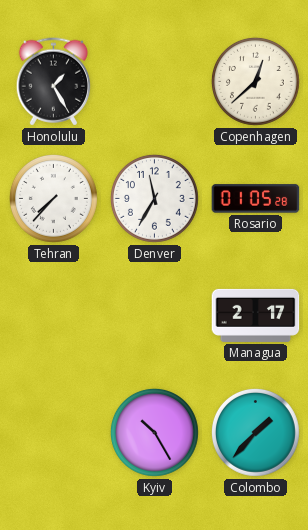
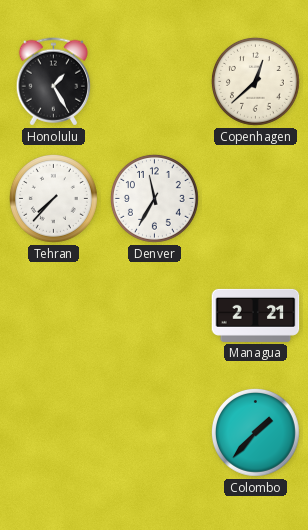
Rosario: 01:05 -> none
Managua: 2:17 -> 2:21
Kyiv: 10:25 -> none
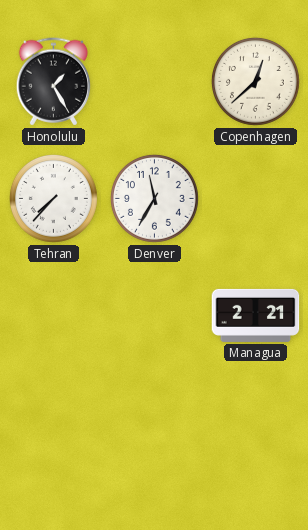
Colombo: 1:37 -> none
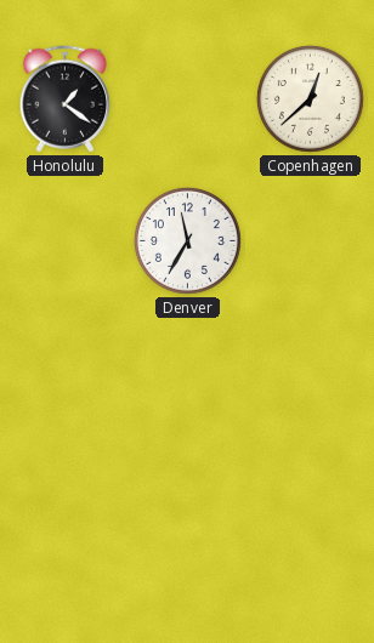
Honolulu: 1:25 -> 1:21
Tehran: 7:37 -> none
Managua: 2:21 -> none
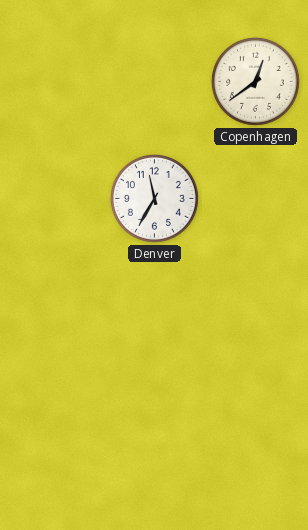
Honolulu: 1:21 -> none
Copenhagen: 12:38 -> 12:39
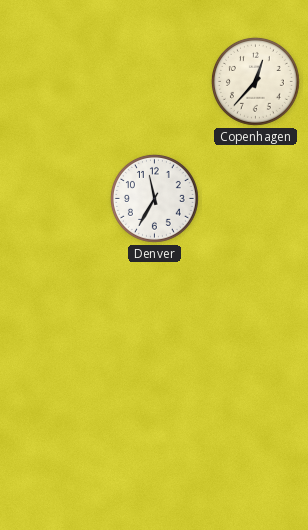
Copenhagen: 12:39 -> 12:37
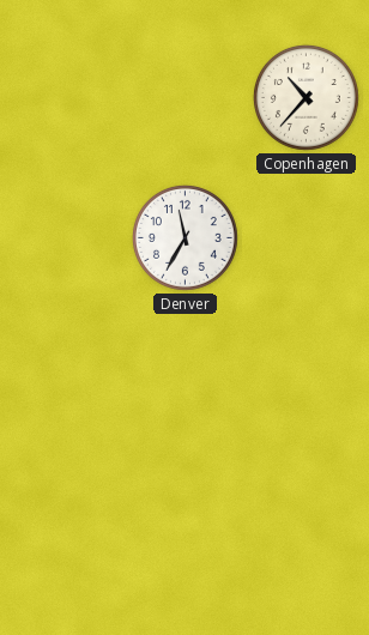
Copenhagen: 12:37 -> 10:37
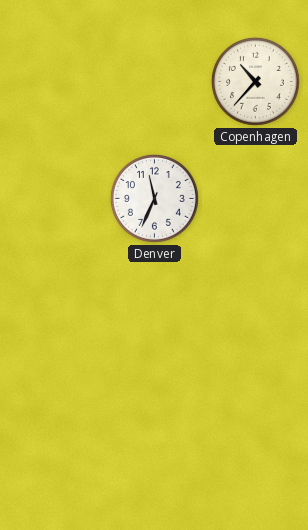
Denver: 11:35 -> 11:34
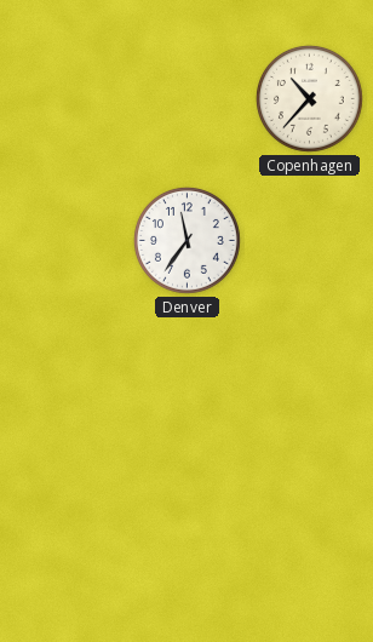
Denver: 11:34 -> 11:36
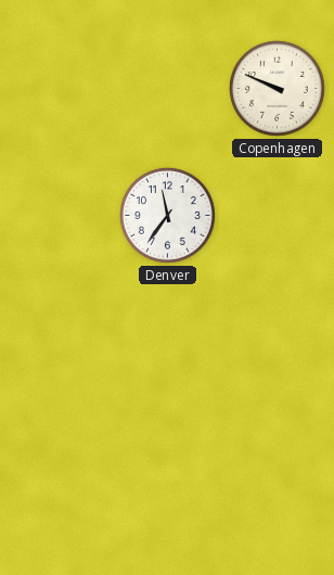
Copenhagen: 10:37 -> 9:49
